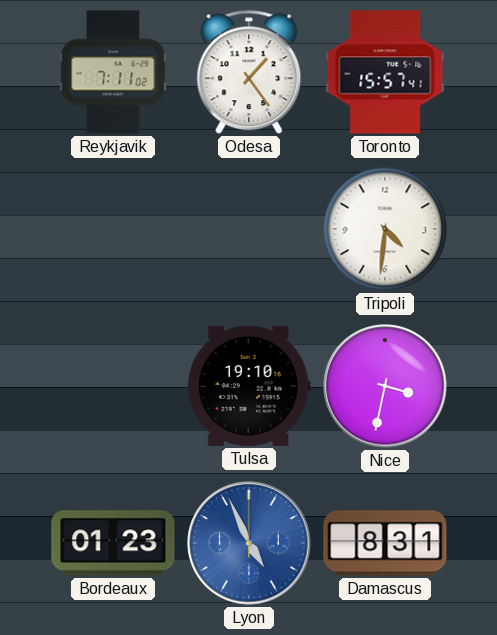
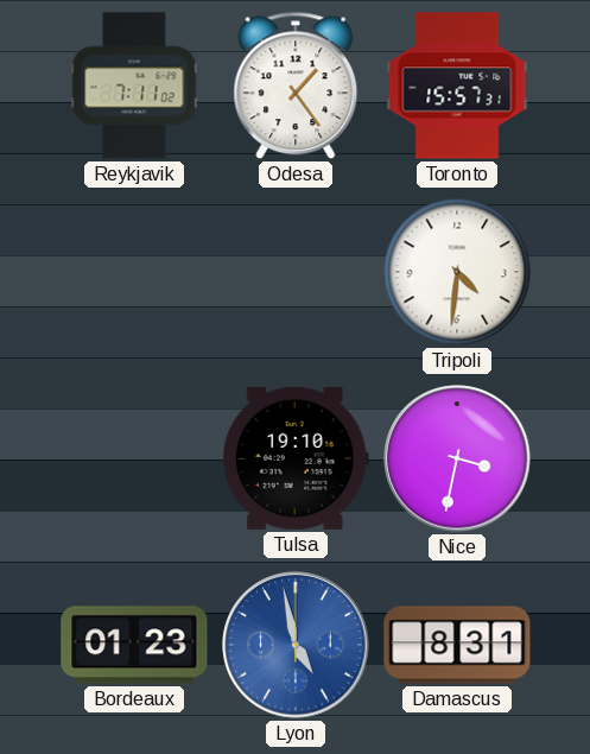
Toronto: 15:57:41 -> 15:57:31
Lyon: 4:56 -> 4:58
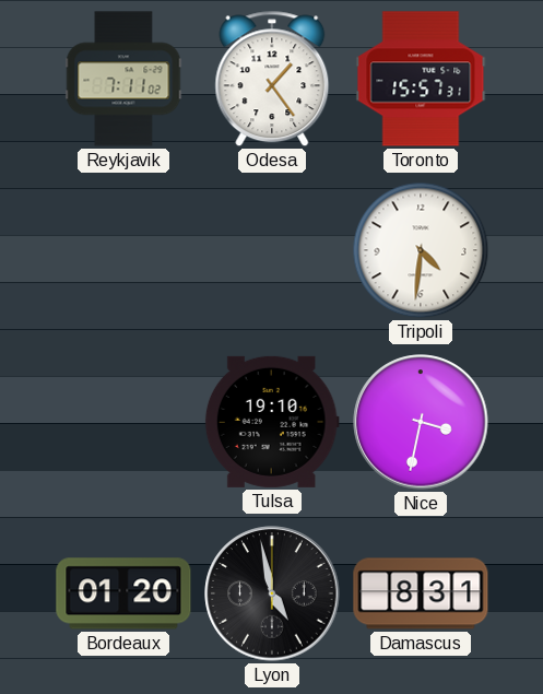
Bordeaux: 01:23 -> 01:20
Lyon dial: blue -> black
